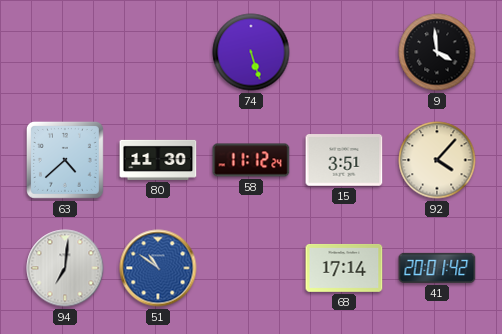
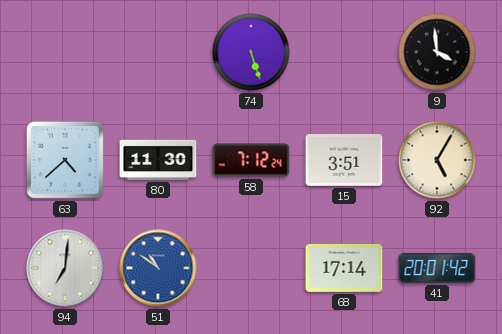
58: 11:12 -> 7:12
92: 4:07 -> 5:05
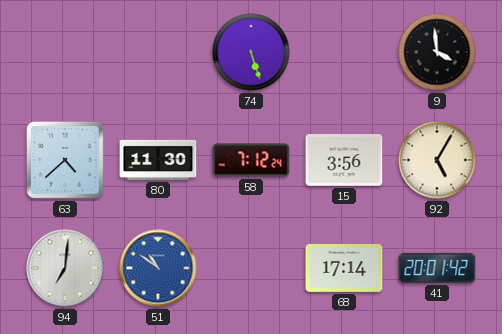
15: 3:51 -> 3:56
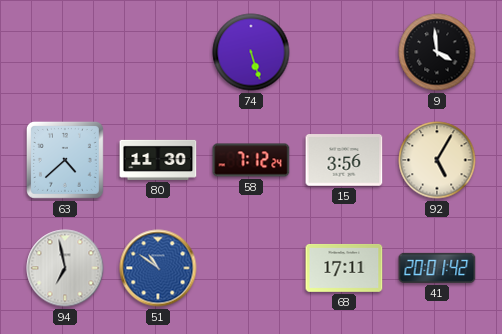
94: 7:01 -> 6:58
68: 17:14 -> 17:11
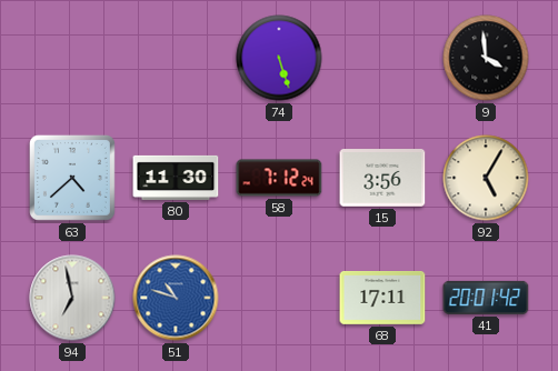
51: 10:51 -> 10:48
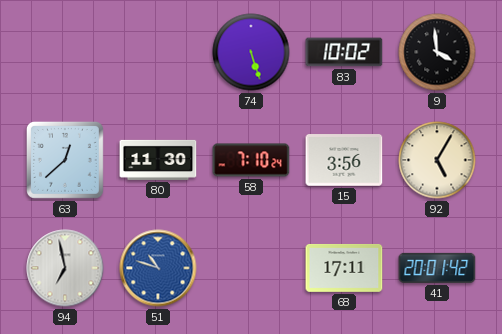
83: none -> 10:02
63: 4:38 -> 12:38
58: 7:12 -> 7:10
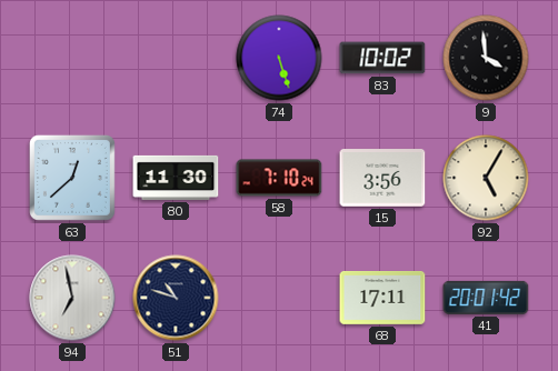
51 dial: blue -> navy
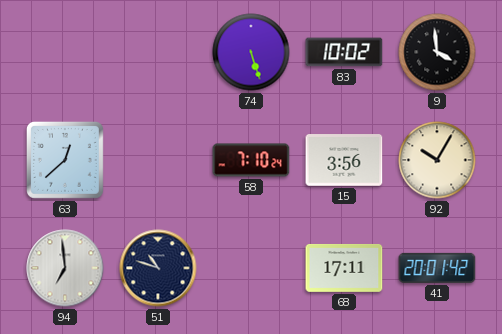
80: 11:30 -> none
92: 5:05 -> 10:05
94: 6:58 -> 6:59
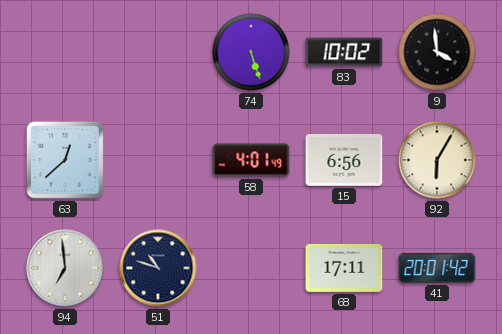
58: 7:10 -> 4:01
15: 3:56 -> 6:56
92: 10:05 -> 6:05
